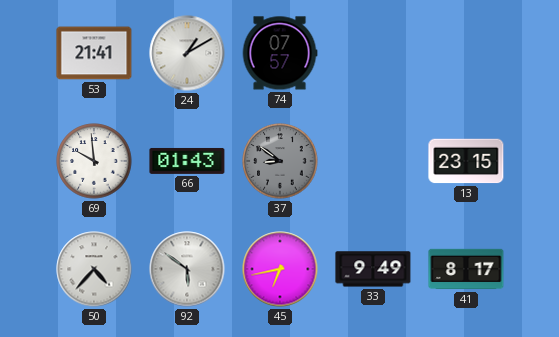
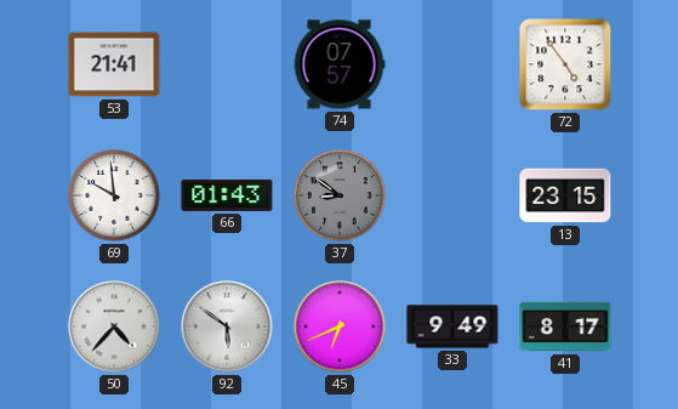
24: 1:10 -> none
72: none -> 4:54
45: 6:43 -> 6:41
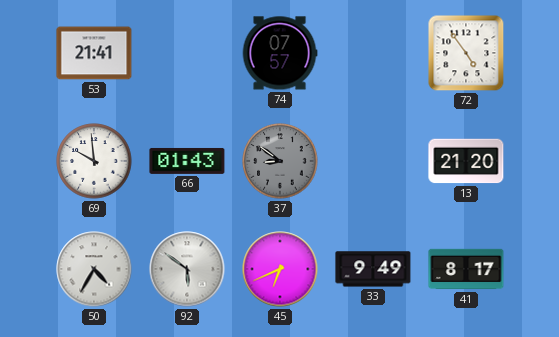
13: 23:15 -> 21:20
50: 4:37 -> 4:35
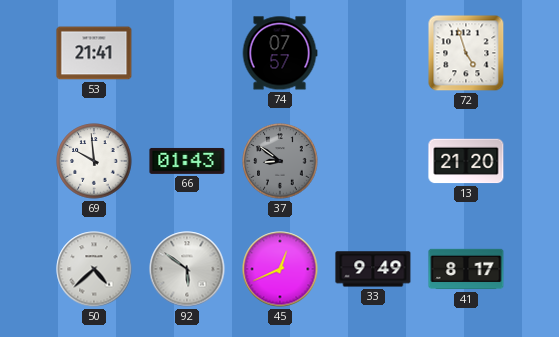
72: 4:54 -> 4:57
50: 4:35 -> 4:38
45: 6:41 -> 12:41
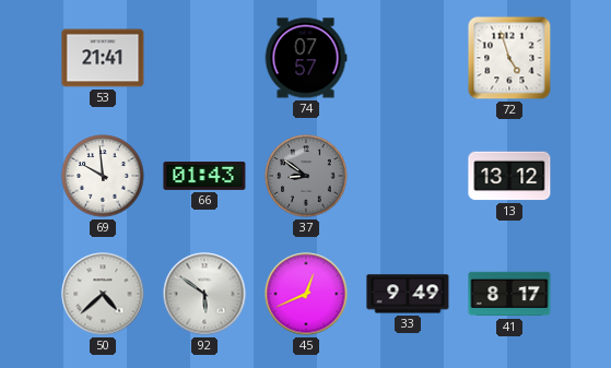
13: 21:20 -> 13:12
